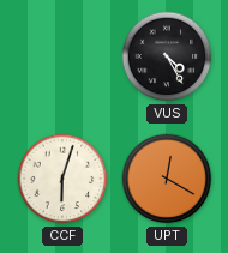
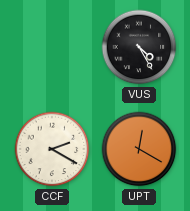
CCF: 6:03 -> 2:20
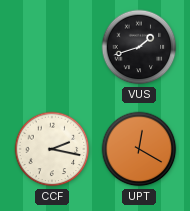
VUS: 4:25 -> 1:42
CCF: 2:20 -> 2:17
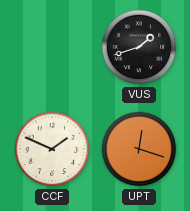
CCF: 2:17 -> 1:49
UPT: 12:20 -> 12:18
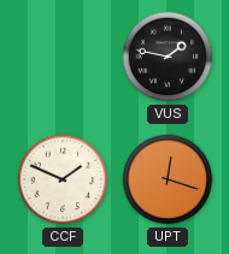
VUS: 1:42 -> 1:47
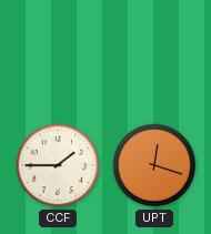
VUS: 1:47 -> none
CCF: 1:49 -> 1:45
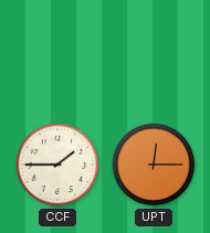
UPT: 12:18 -> 12:15
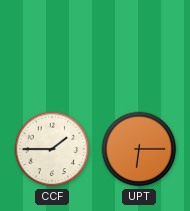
UPT: 12:15 -> 6:15
